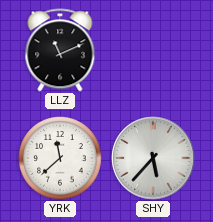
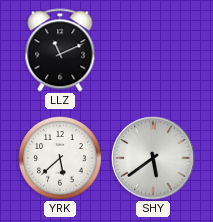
YRK: 11:38 -> 5:38
SHY: 5:37 -> 5:39
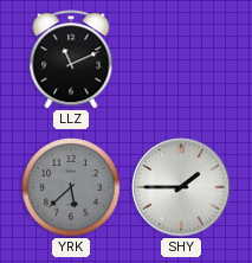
YRK dial: white -> grey
SHY: 5:39 -> 1:45
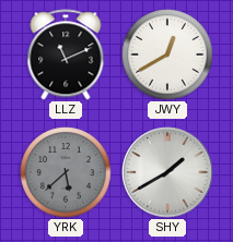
JWY: none -> 12:40
SHY: 1:45 -> 1:40
